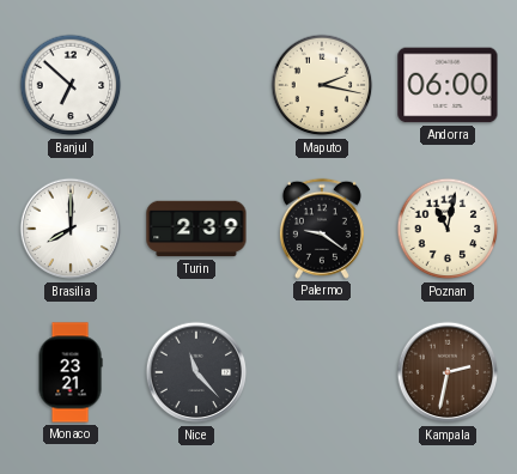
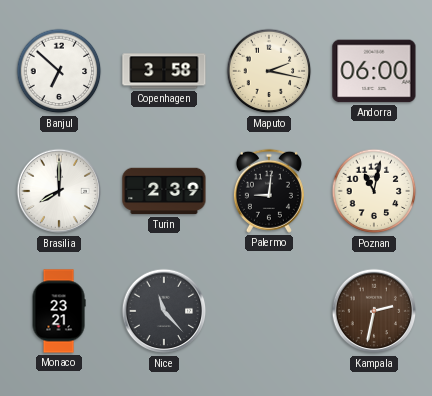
Copenhagen: none -> 3:58
Palermo: 9:21 -> 9:01
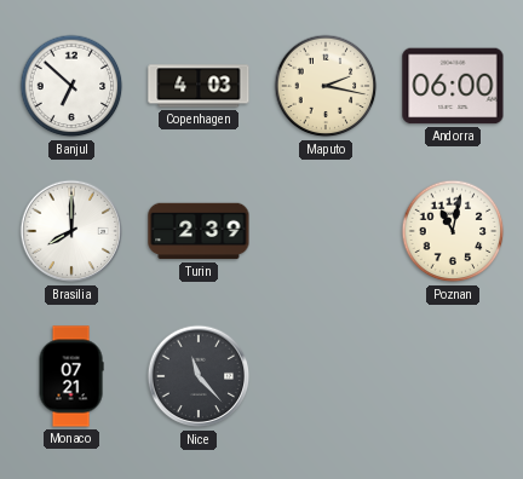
Copenhagen: 3:58 -> 4:03
Palermo: 9:01 -> none
Monaco: 23:21 -> 07:21
Kampala: 2:32 -> none
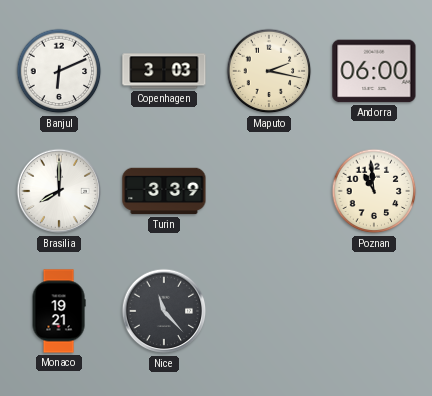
Banjul: 6:52 -> 6:11
Copenhagen: 4:03 -> 3:03
Turin: 2:39 -> 3:39
Poznan: 11:02 -> 10:59
Monaco: 07:21 -> 19:21
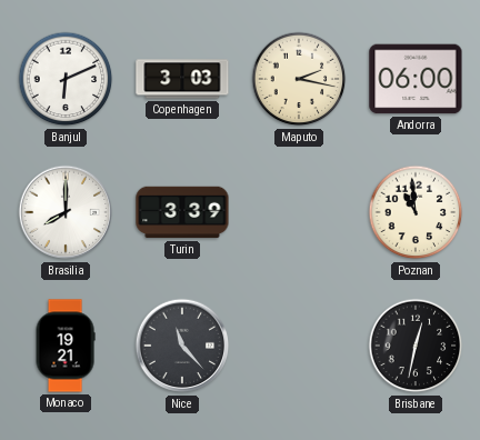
Brisbane: none -> 12:32
